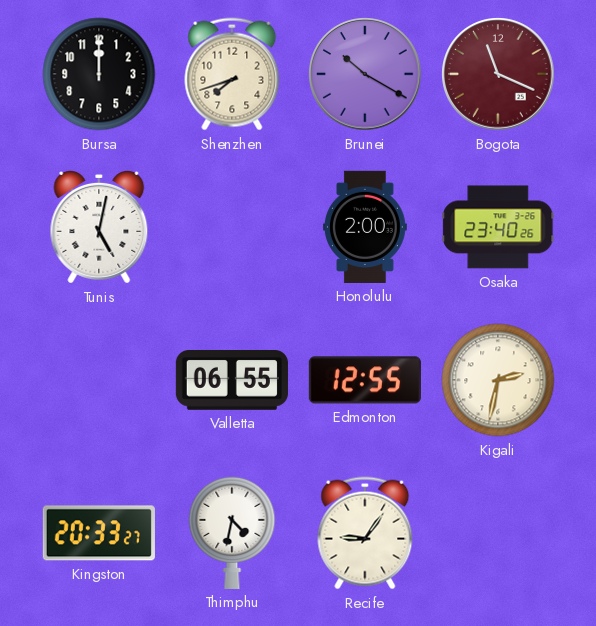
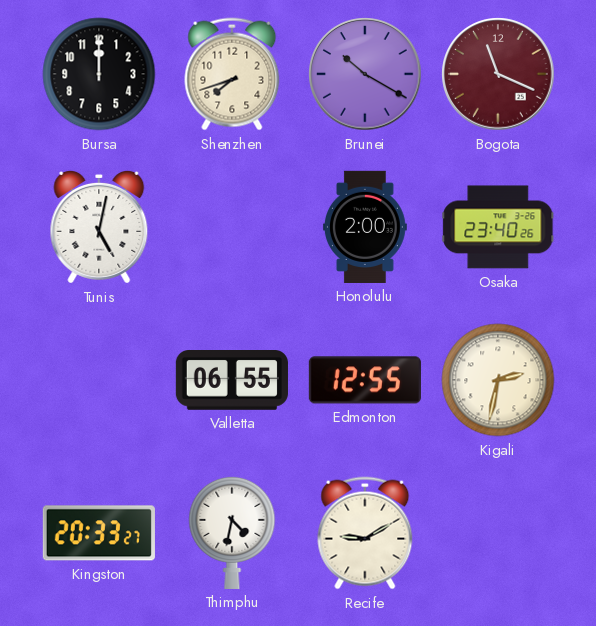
Recife: 9:06 -> 9:10
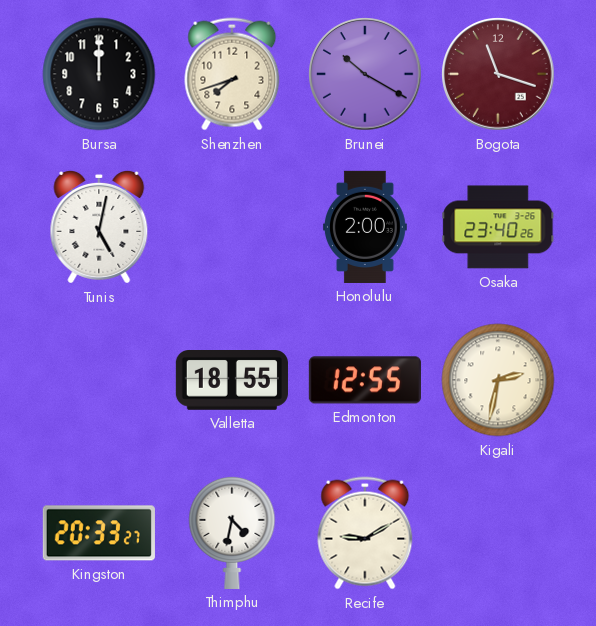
Bogota: 11:19 -> 11:18
Valletta: 06:55 -> 18:55
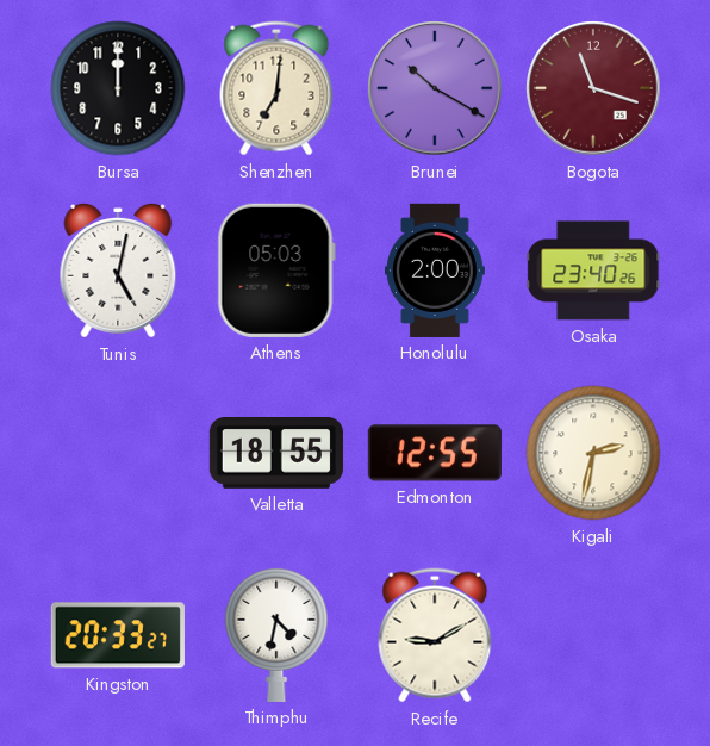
Shenzhen: 7:42 -> 7:01
Athens: none -> 05:03
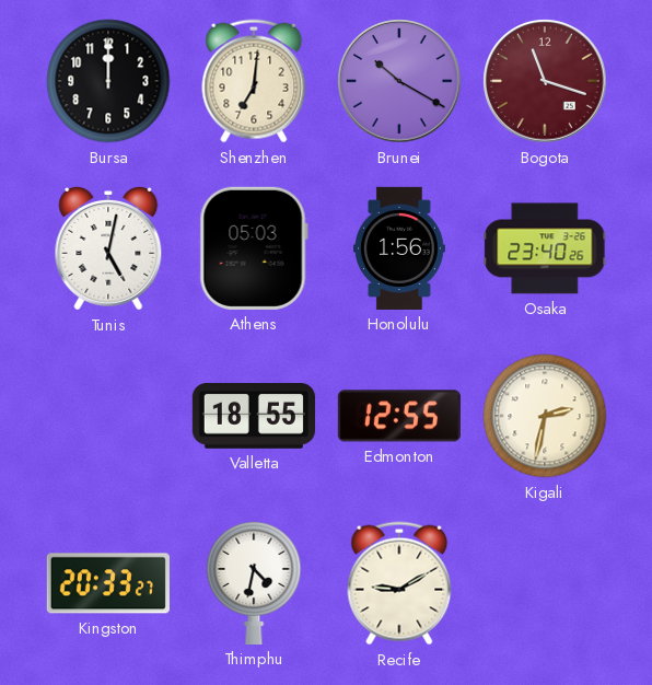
Honolulu: 2:00 -> 1:56
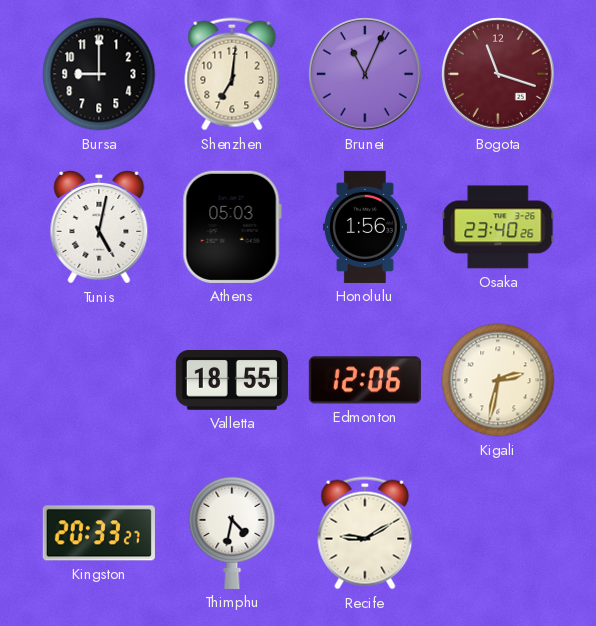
Bursa: 12:00 -> 9:00
Brunei: 10:20 -> 11:04
Edmonton: 12:55 -> 12:06
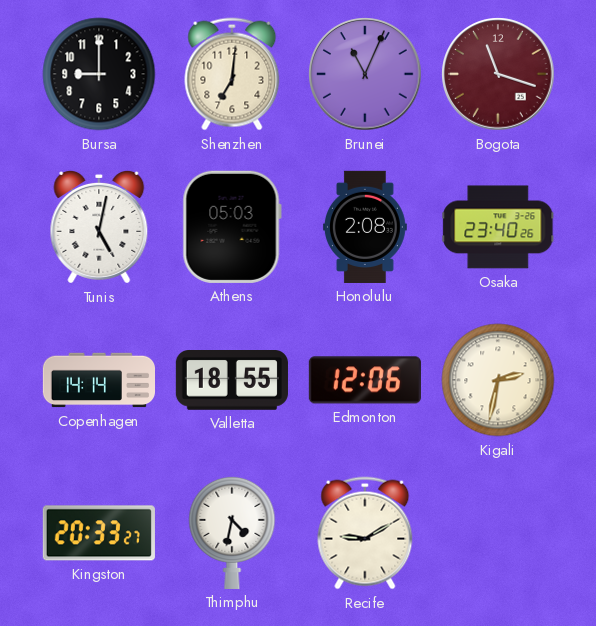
Honolulu: 1:56 -> 2:08
Copenhagen: none -> 14:14
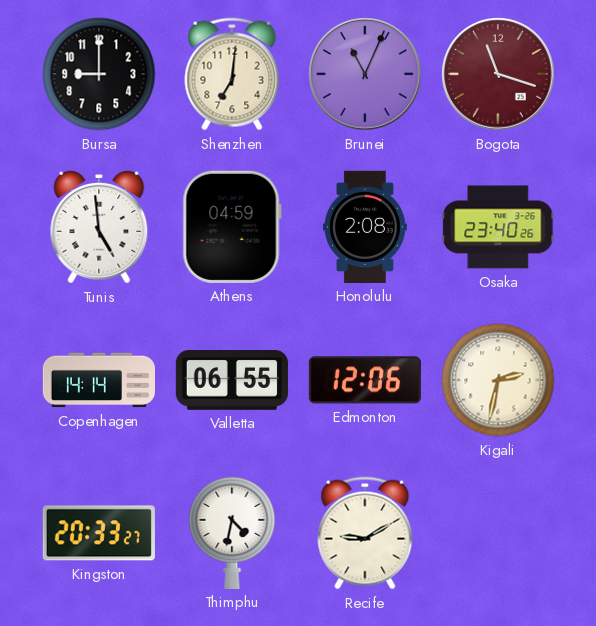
Tunis: 5:02 -> 4:59
Athens: 05:03 -> 04:59
Valletta: 18:55 -> 06:55
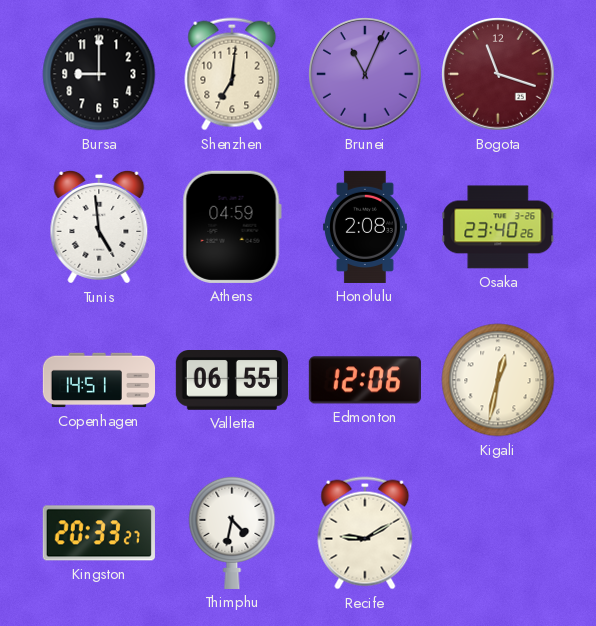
Copenhagen: 14:14 -> 14:51
Kigali: 2:32 -> 12:32
